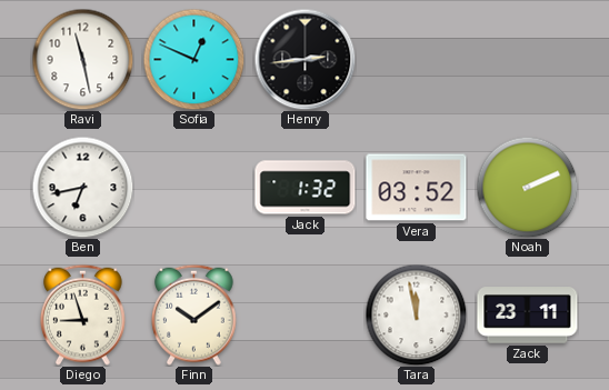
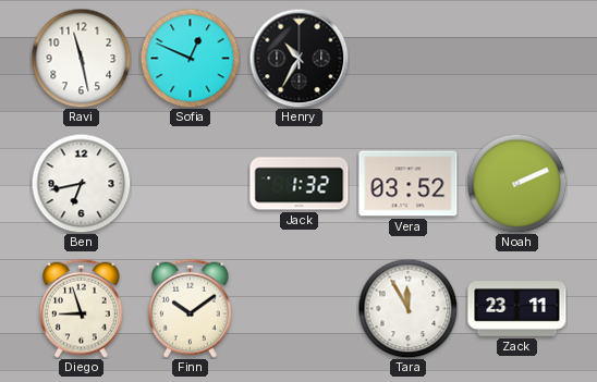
Henry: 2:44 -> 10:35
Tara: 11:58 -> 11:55
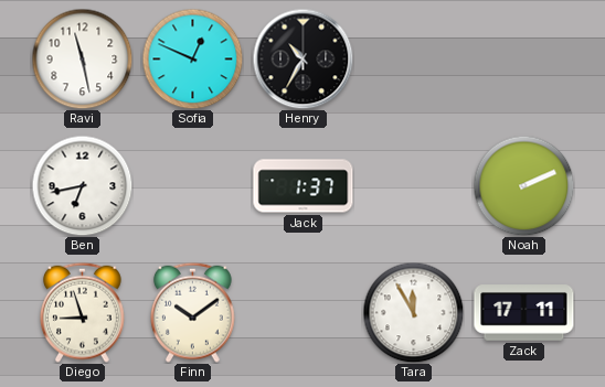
Jack: 1:32 -> 1:37
Vera: 03:52 -> none
Zack: 23:11 -> 17:11
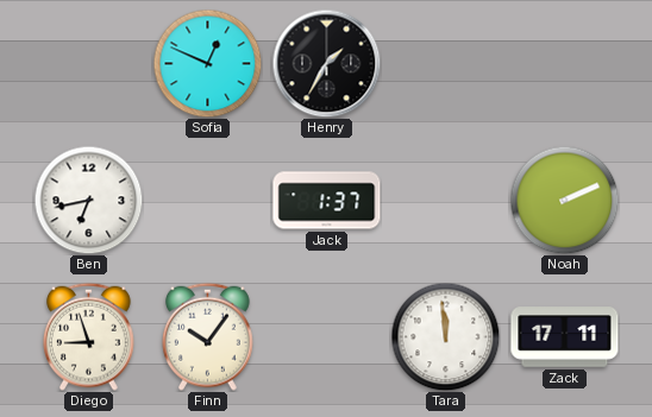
Ravi: 11:28 -> none
Henry: 10:35 -> 1:35
Finn: 10:09 -> 10:06
Tara: 11:55 -> 11:59
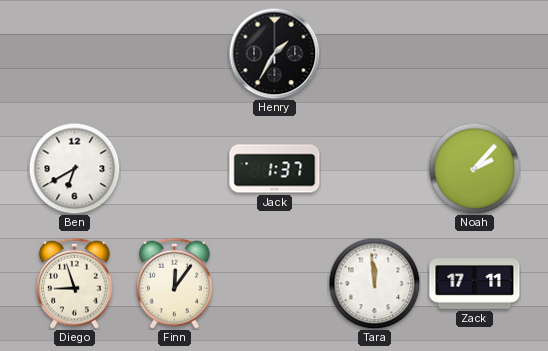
Sofia: 12:49 -> none
Ben: 6:43 -> 6:40
Noah: 2:11 -> 2:07
Finn: 10:06 -> 12:06
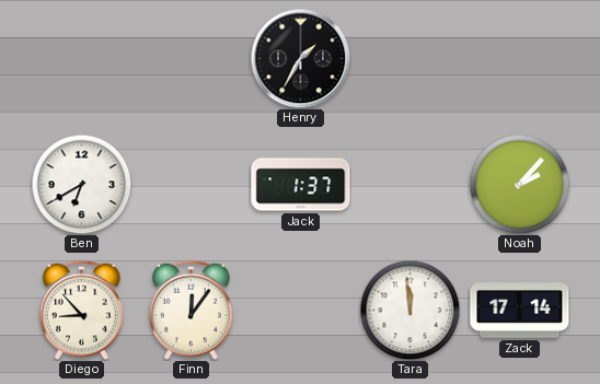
Diego: 8:57 -> 8:53
Zack: 17:11 -> 17:14
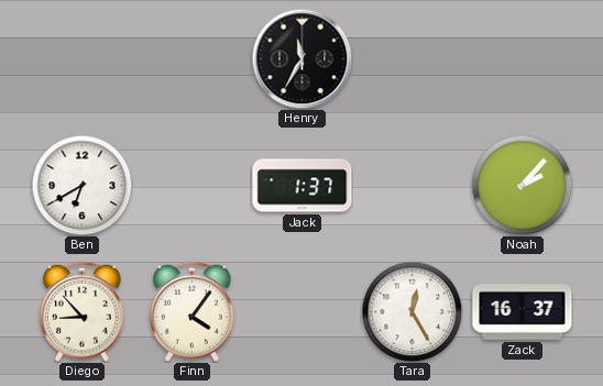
Henry: 1:35 -> 11:35
Finn: 12:06 -> 4:06
Tara: 11:59 -> 12:25
Zack: 17:14 -> 16:37
